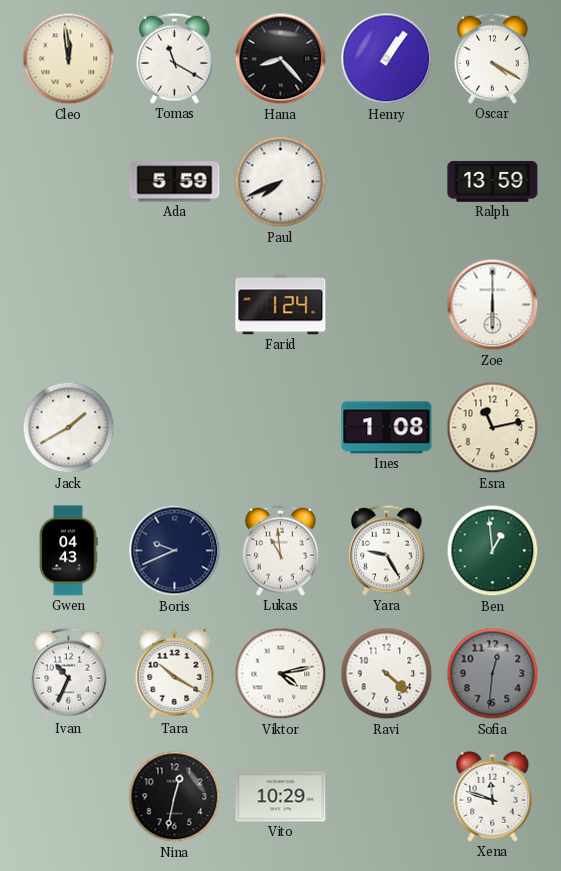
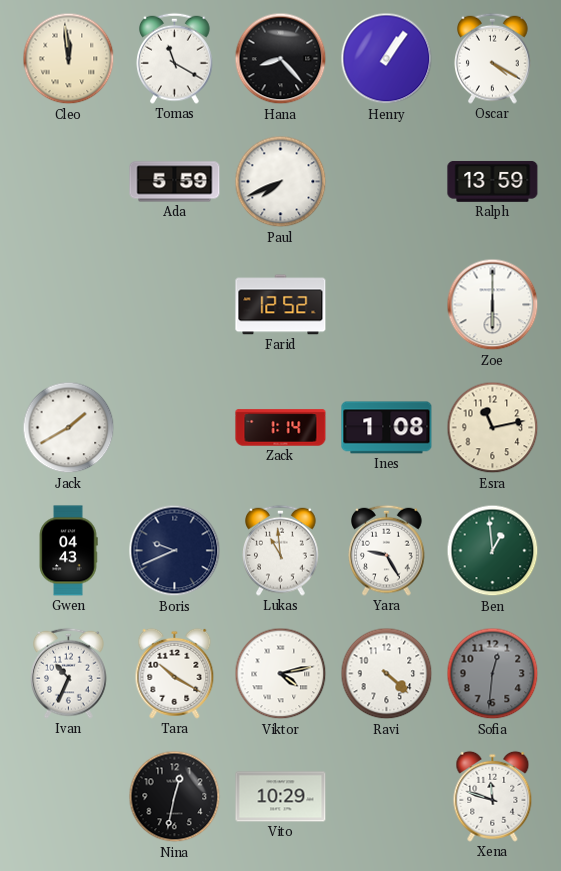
Farid: 1:24 -> 12:52
Zack: none -> 1:14
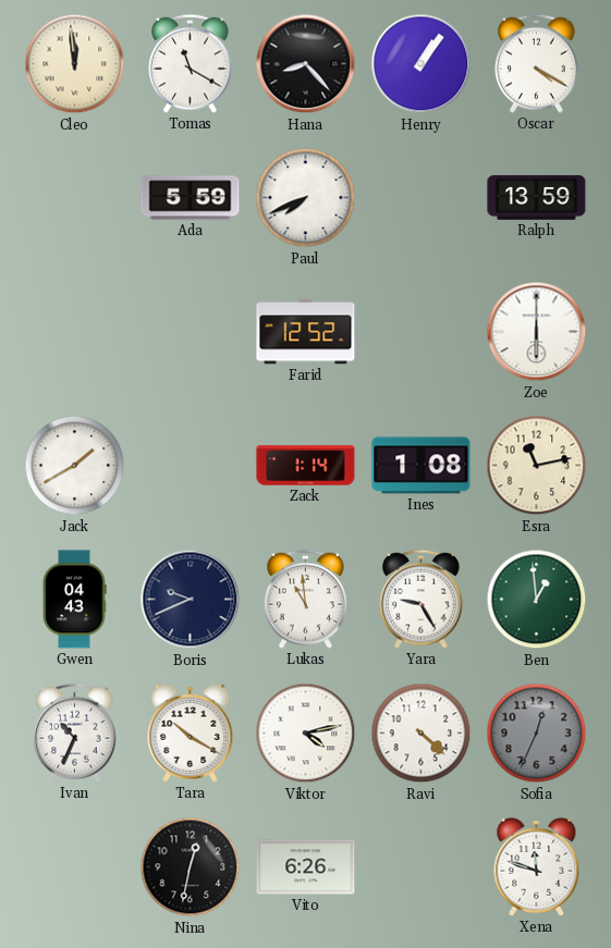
Sofia: 12:31 -> 12:34
Vito: 10:29 -> 6:26
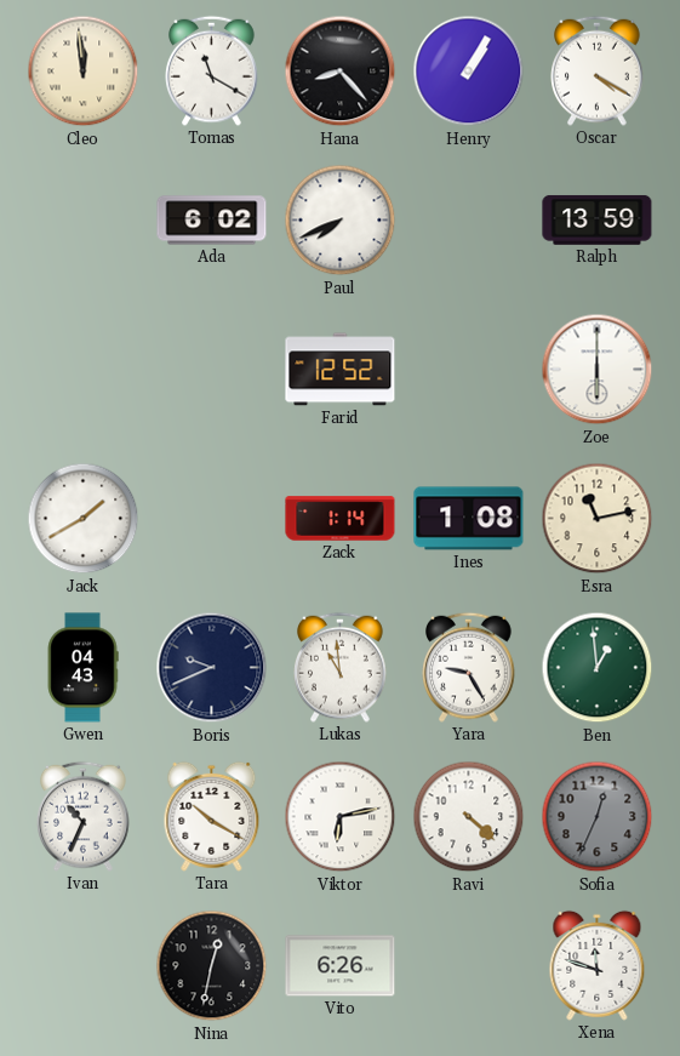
Henry: 1:06 -> 1:05
Ada: 5:59 -> 6:02
Viktor: 4:13 -> 6:13
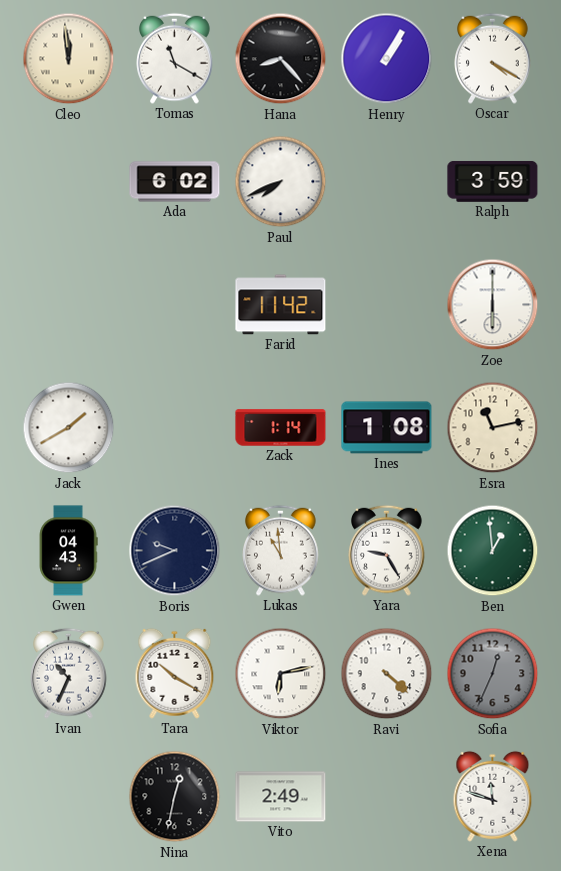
Ralph: 13:59 -> 3:59
Farid: 12:52 -> 11:42
Vito: 6:26 -> 2:49
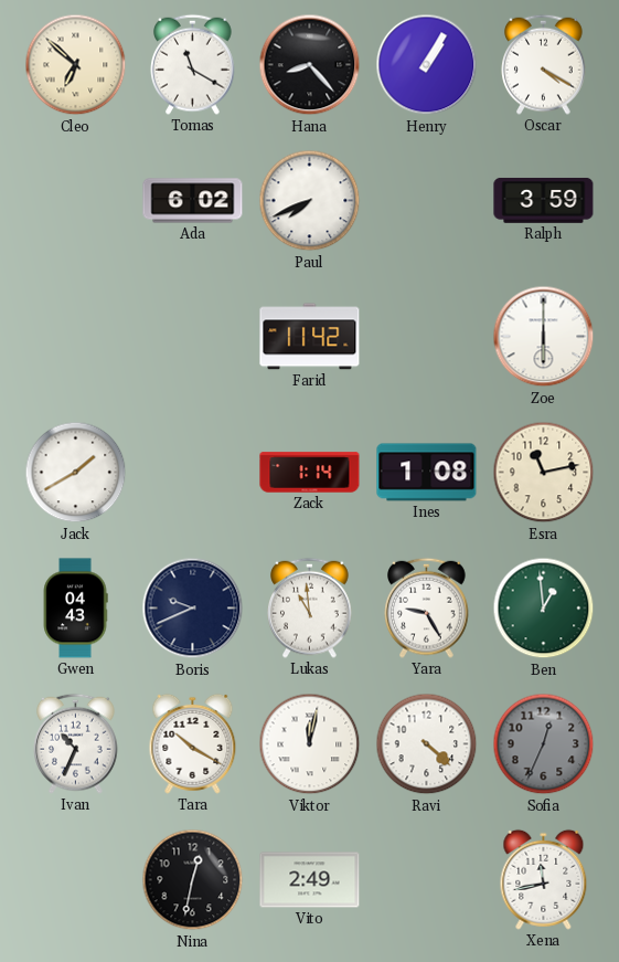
Cleo: 11:59 -> 6:52
Viktor: 6:13 -> 12:02
Xena: 11:48 -> 11:43
